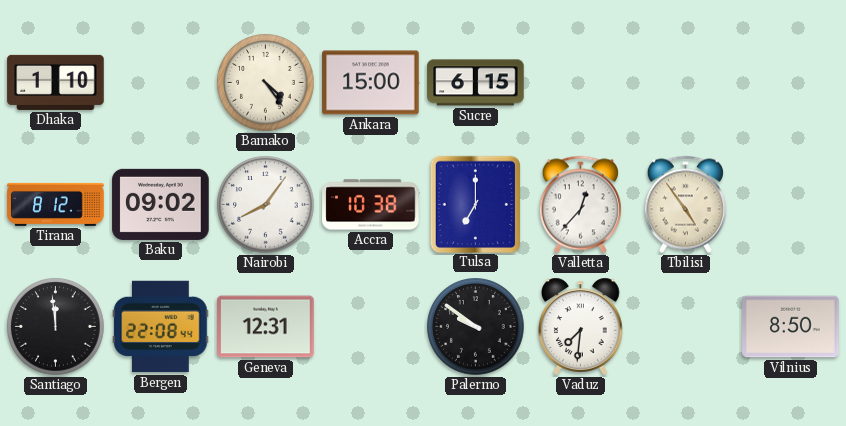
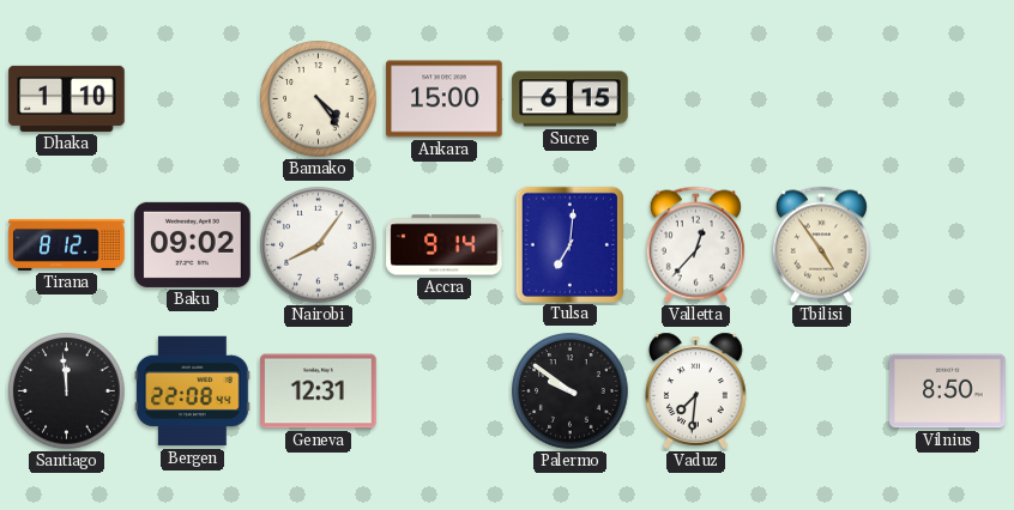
Accra: 10:38 -> 9:14
Tulsa: 7:00 -> 7:01
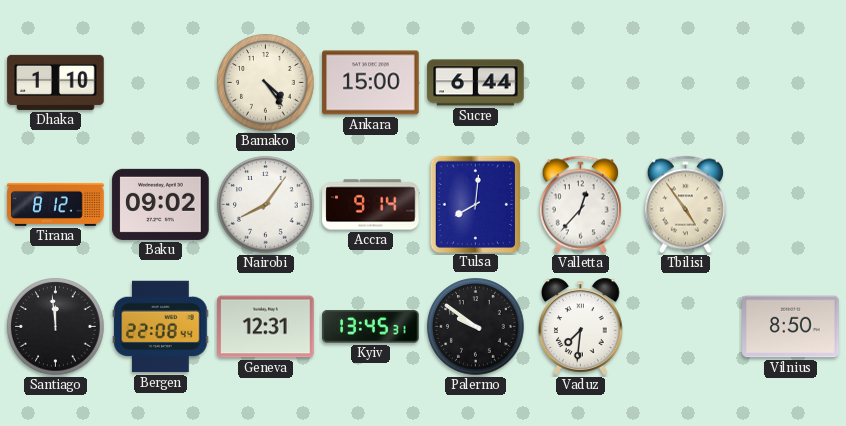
Sucre: 6:15 -> 6:44
Tulsa: 7:01 -> 8:01
Kyiv: none -> 13:45
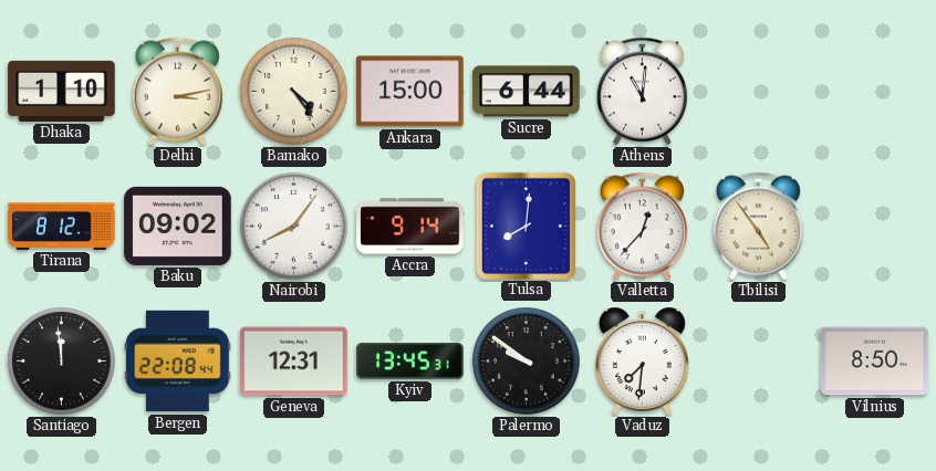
Delhi: none -> 3:13
Athens: none -> 11:01
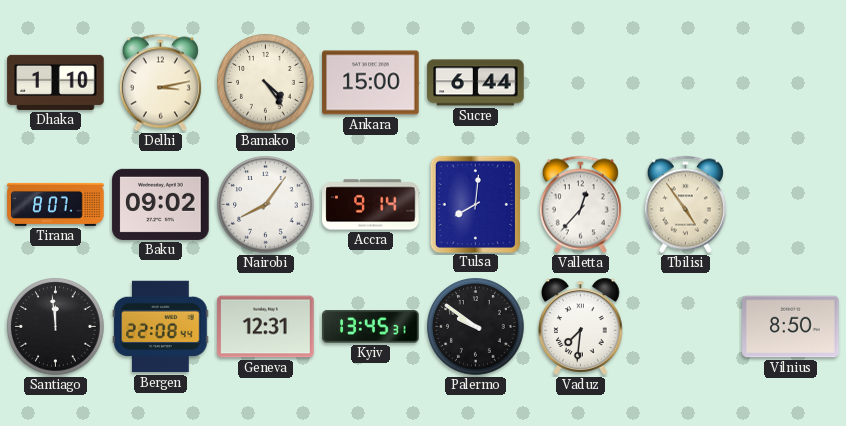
Athens: 11:01 -> none
Tirana: 8:12 -> 8:07
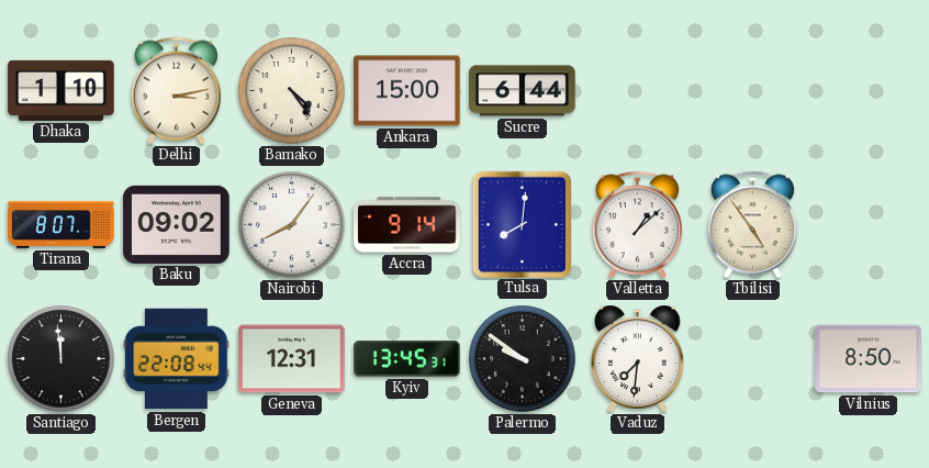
Valletta: 12:37 -> 1:08
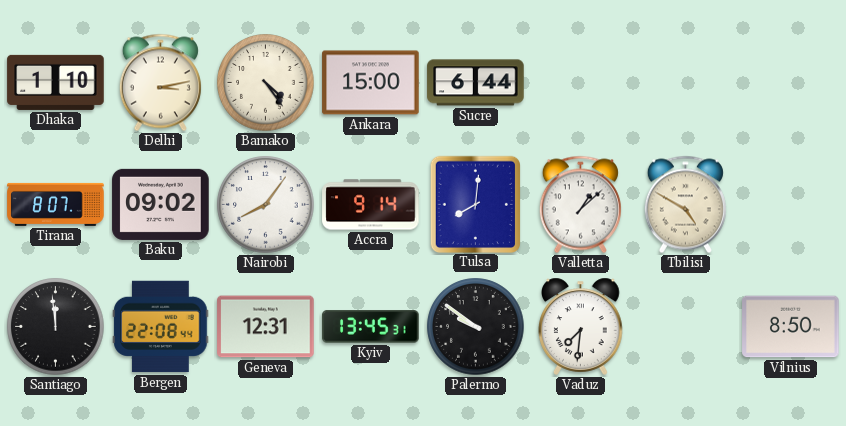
Tbilisi: 4:54 -> 4:50
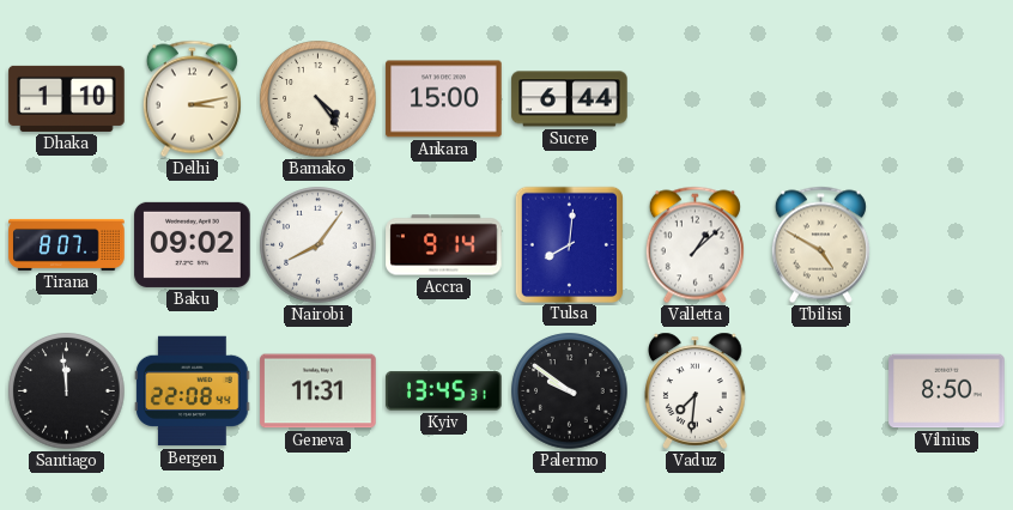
Geneva: 12:31 -> 11:31
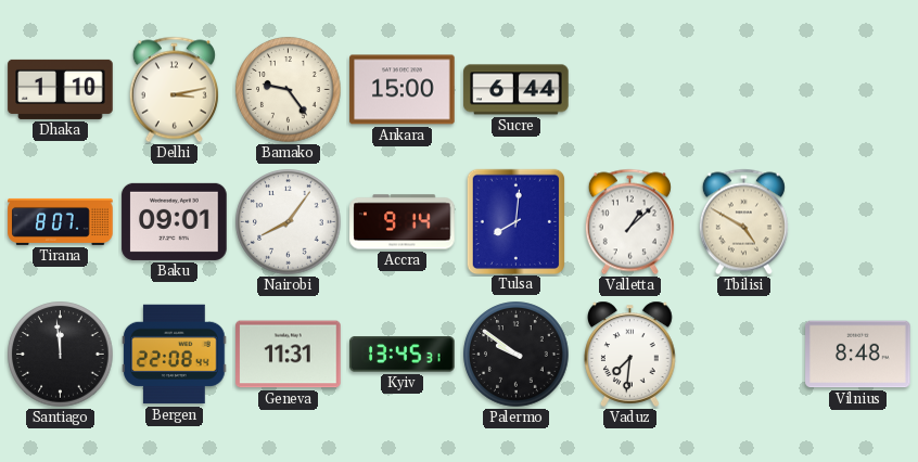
Bamako: 4:24 -> 9:24
Baku: 09:02 -> 09:01
Vilnius: 8:50 -> 8:48
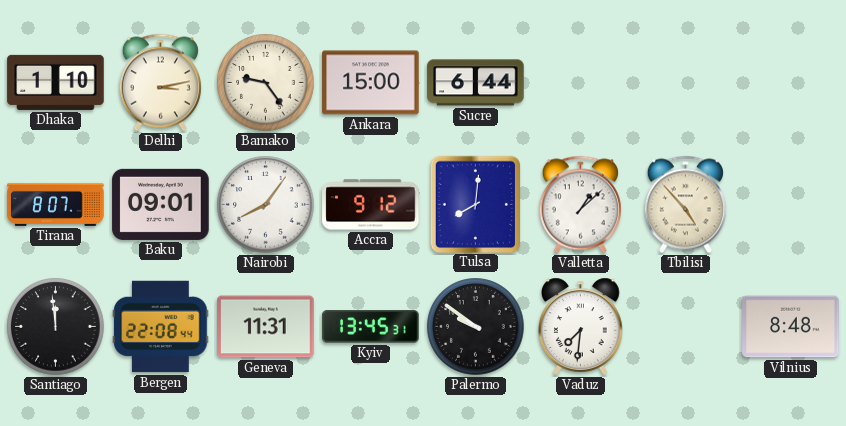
Accra: 9:14 -> 9:12
Tbilisi: 4:50 -> 4:53
